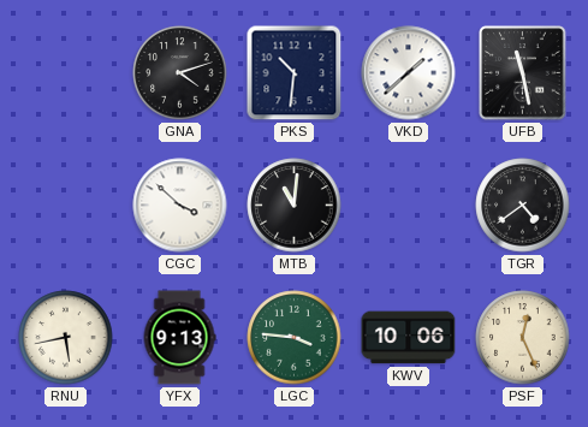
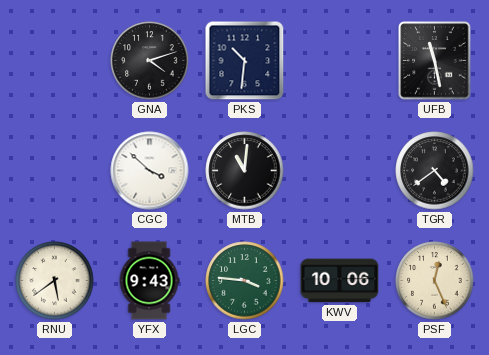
VKD: 1:38 -> none
RNU: 5:43 -> 5:39
YFX: 9:13 -> 9:43
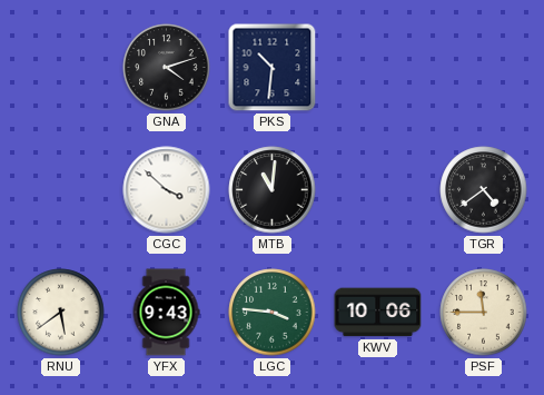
UFB: 11:28 -> none
PSF: 12:26 -> 11:45
